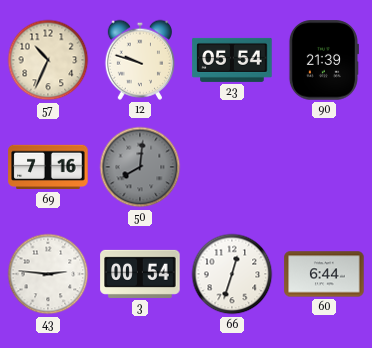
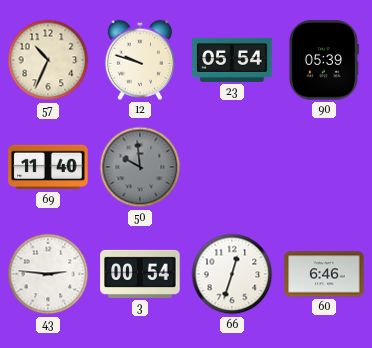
90: 21:39 -> 05:39
69: 7:16 -> 11:40
50: 8:01 -> 9:59
60: 6:44 -> 6:46
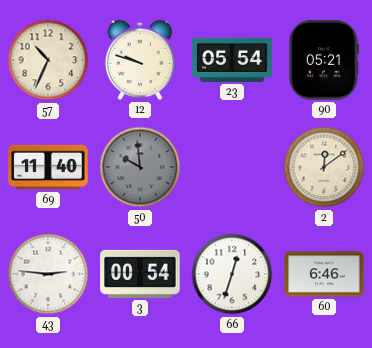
90: 05:39 -> 05:21
2: none -> 12:09
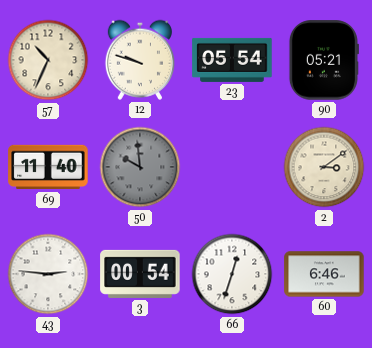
2: 12:09 -> 3:09
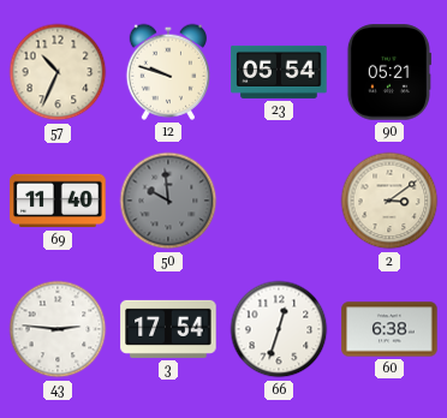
3: 00:54 -> 17:54
60: 6:46 -> 6:38
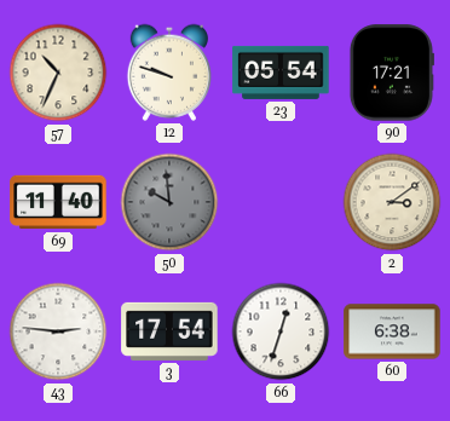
90: 05:21 -> 17:21
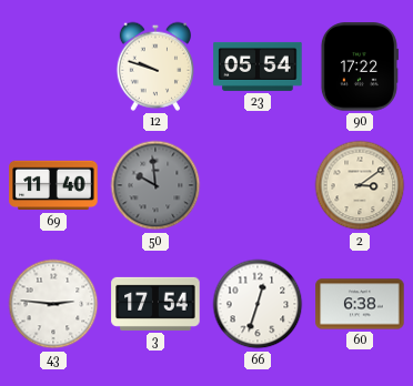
57: 10:34 -> none
90: 17:21 -> 17:22
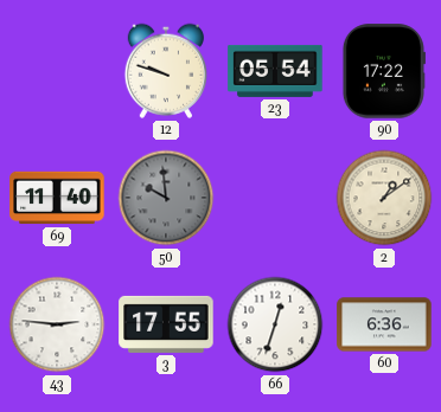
2: 3:09 -> 1:09
3: 17:54 -> 17:55
60: 6:38 -> 6:36
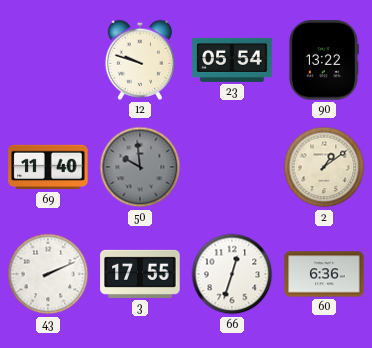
90: 17:22 -> 13:22
43: 2:46 -> 2:11
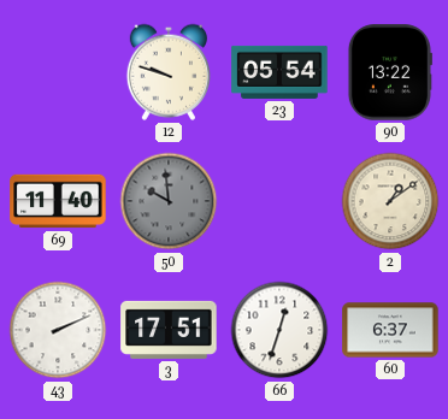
3: 17:55 -> 17:51
60: 6:36 -> 6:37
